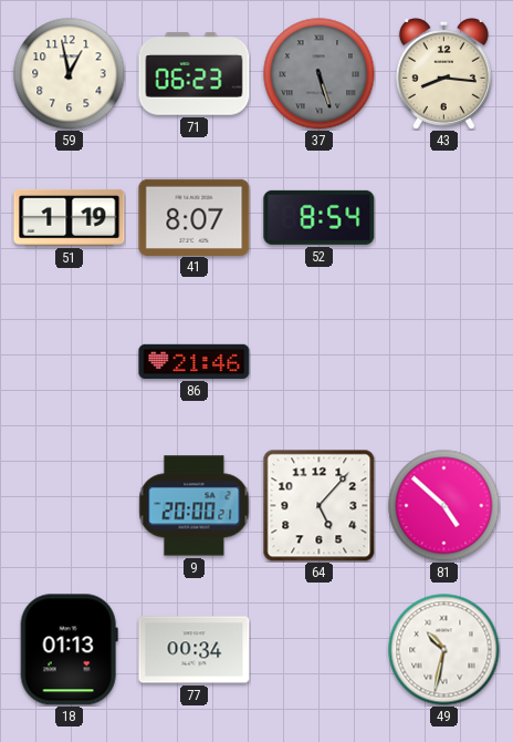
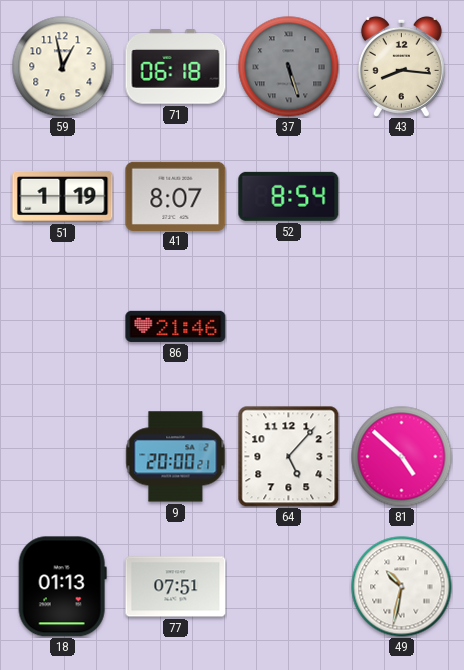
71: 06:23 -> 06:18
77: 00:34 -> 07:51
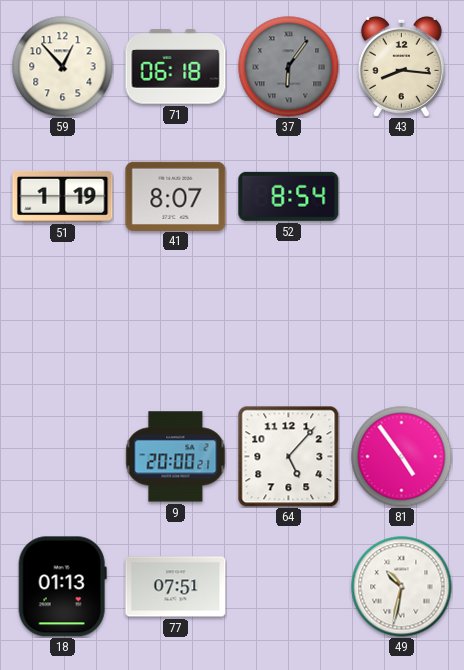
59: 12:58 -> 12:53
37: 5:27 -> 6:06
86: 21:46 -> none
81: 4:52 -> 4:54
